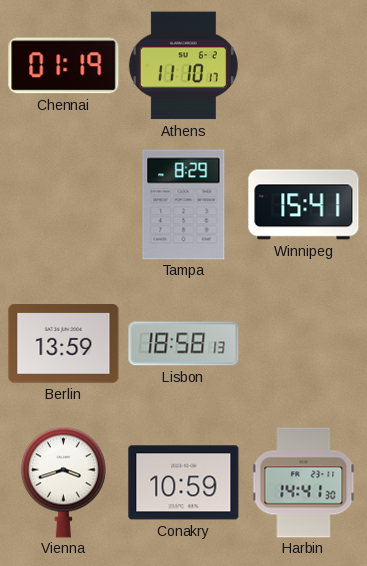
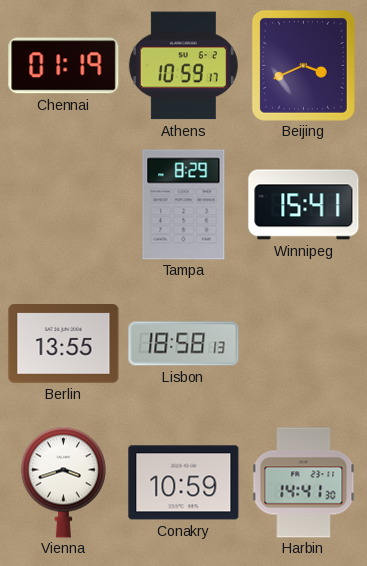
Athens: 11:10 -> 10:59
Beijing: none -> 3:41
Berlin: 13:59 -> 13:55
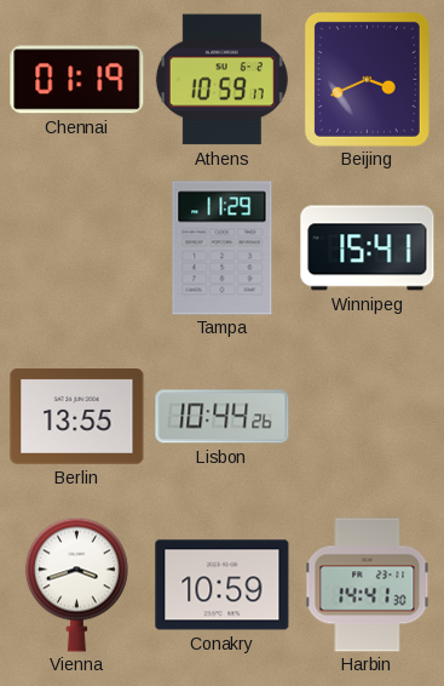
Tampa: 8:29 -> 11:29
Lisbon: 18:58 -> 10:44
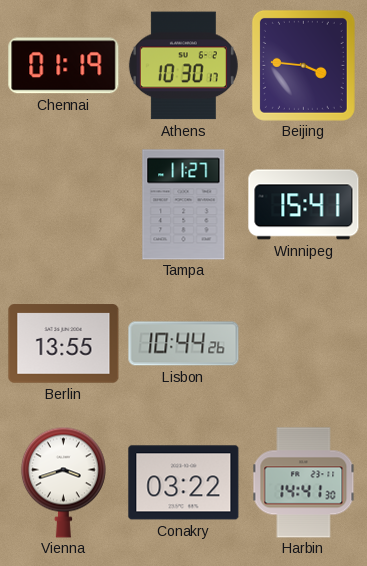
Athens: 10:59 -> 10:30
Beijing: 3:41 -> 3:46
Tampa: 11:29 -> 11:27
Conakry: 10:59 -> 03:22
